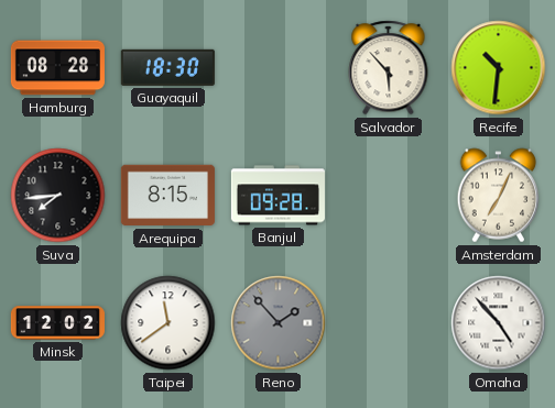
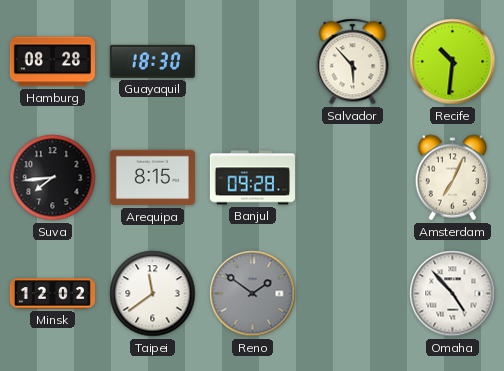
Reno: 1:53 -> 1:51
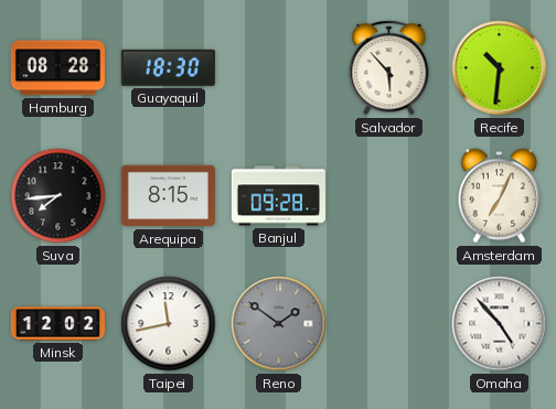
Taipei: 11:39 -> 11:43
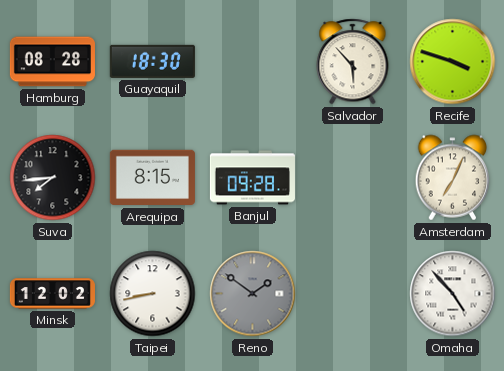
Recife: 10:31 -> 3:48
Taipei: 11:43 -> 8:43
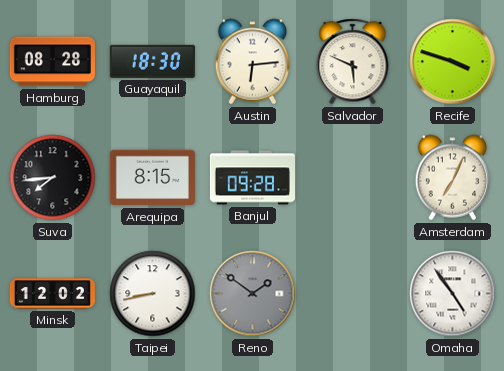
Austin: none -> 6:14
Salvador: 5:53 -> 5:49
Omaha: 4:53 -> 4:54
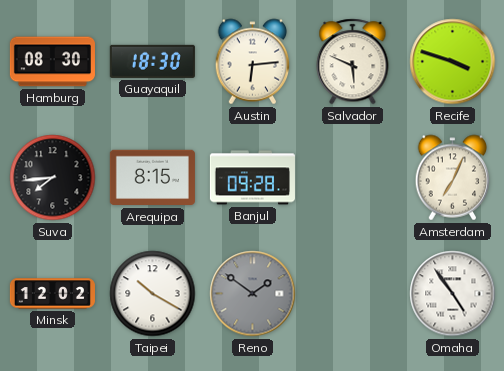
Hamburg: 08:28 -> 08:30
Taipei: 8:43 -> 10:20
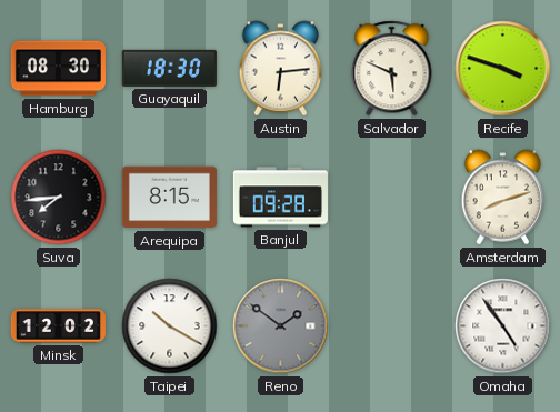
Amsterdam: 7:04 -> 8:12
